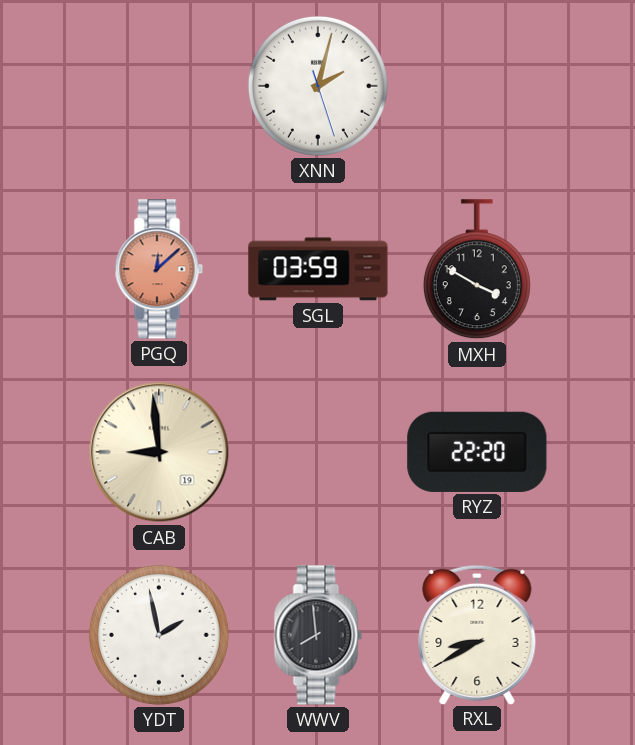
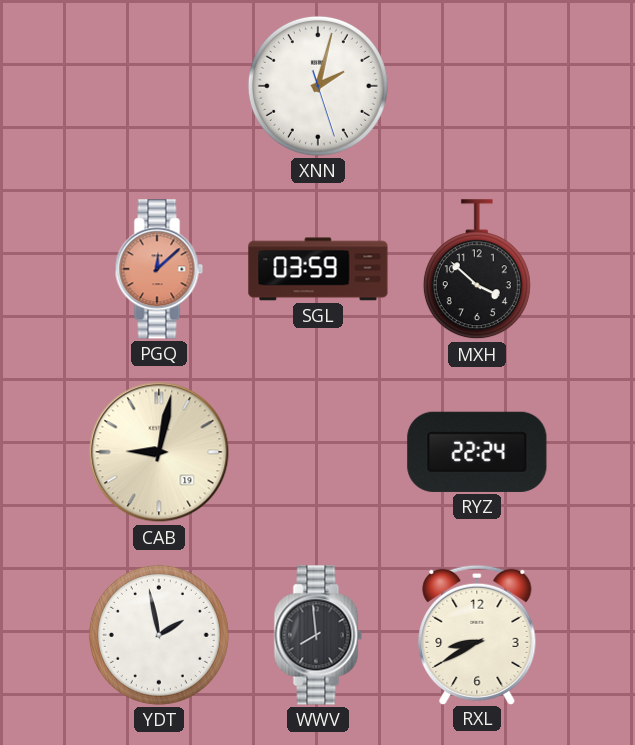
MXH: 3:50 -> 3:52
CAB: 8:59 -> 9:02
RYZ: 22:20 -> 22:24
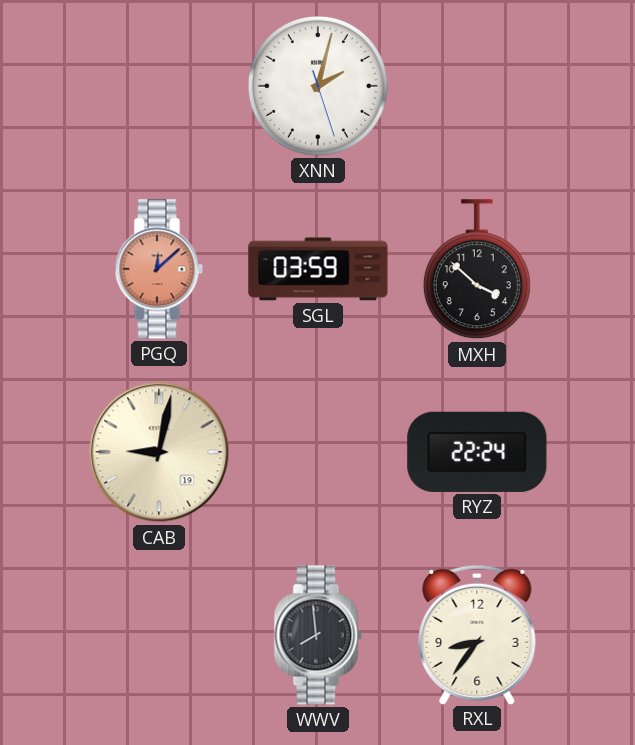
YDT: 1:58 -> none
RXL: 8:40 -> 8:36
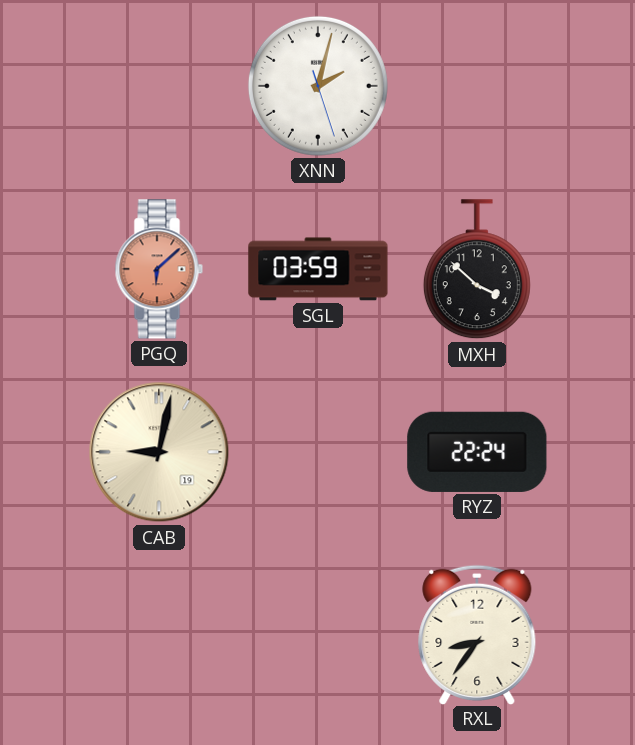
PGQ: 12:08 -> 6:08
WWV: 7:59 -> none
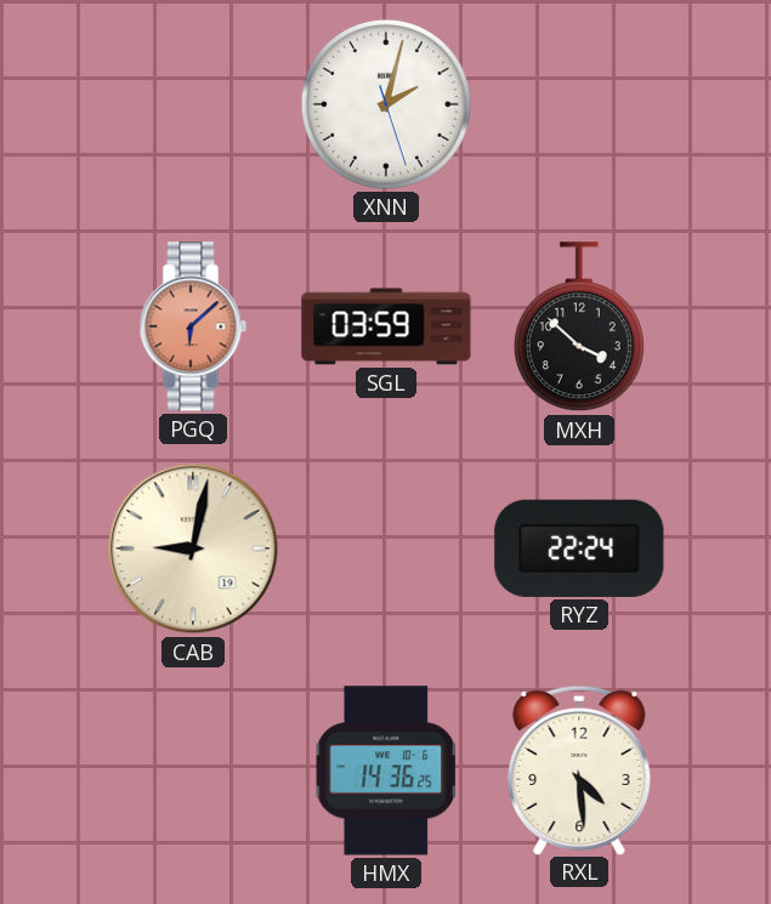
HMX: none -> 14:36
RXL: 8:36 -> 4:29
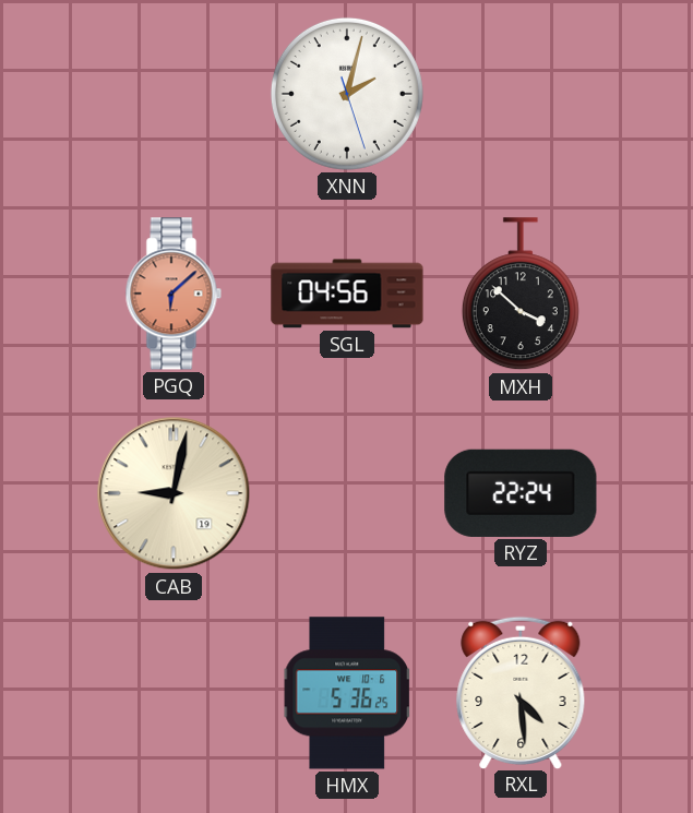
SGL: 03:59 -> 04:56
HMX: 14:36 -> 5:36
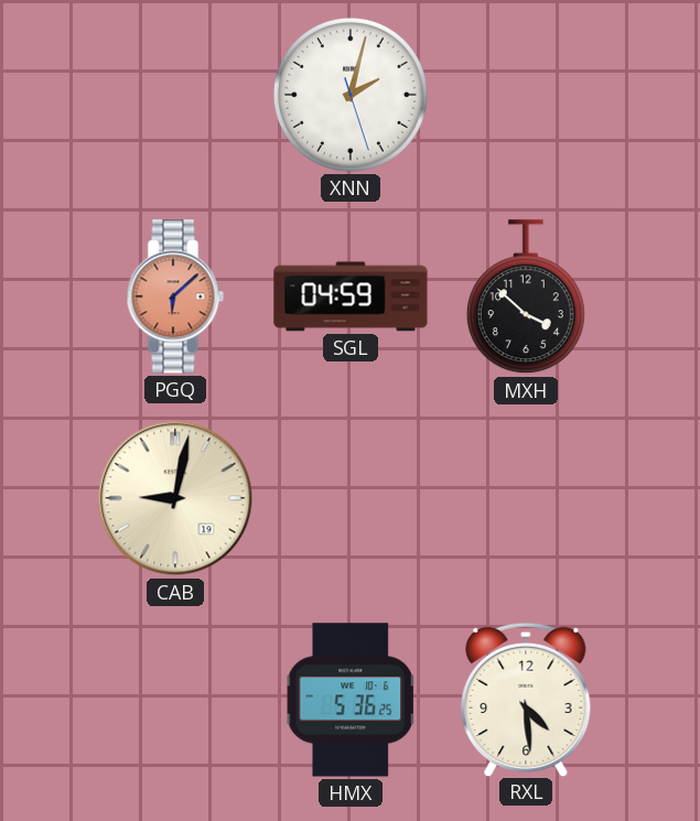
SGL: 04:56 -> 04:59
RYZ: 22:24 -> none
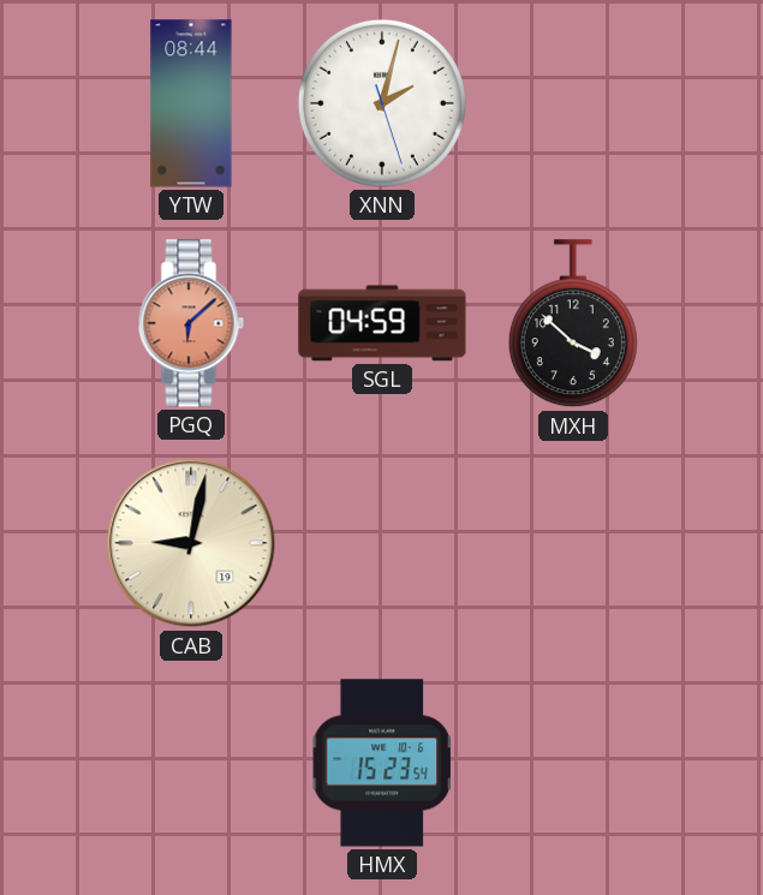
YTW: none -> 08:44
HMX: 5:36 -> 15:23
RXL: 4:29 -> none
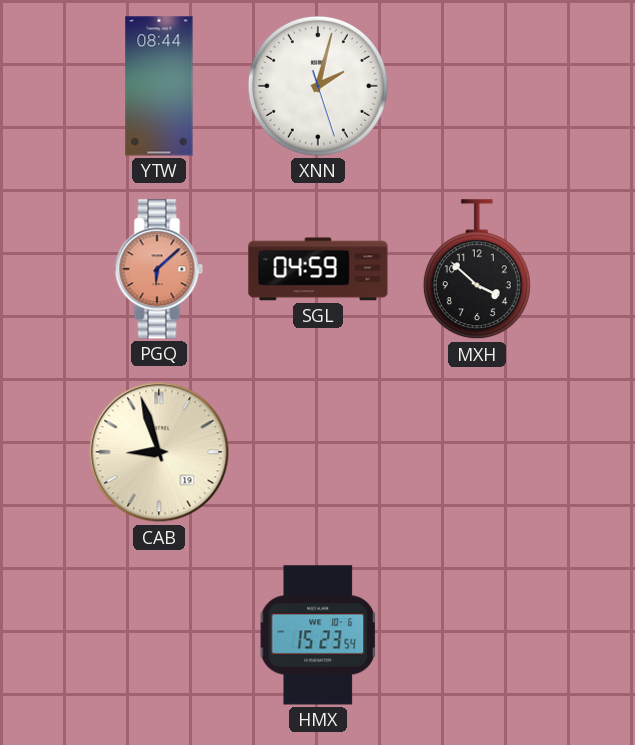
CAB: 9:02 -> 8:57
